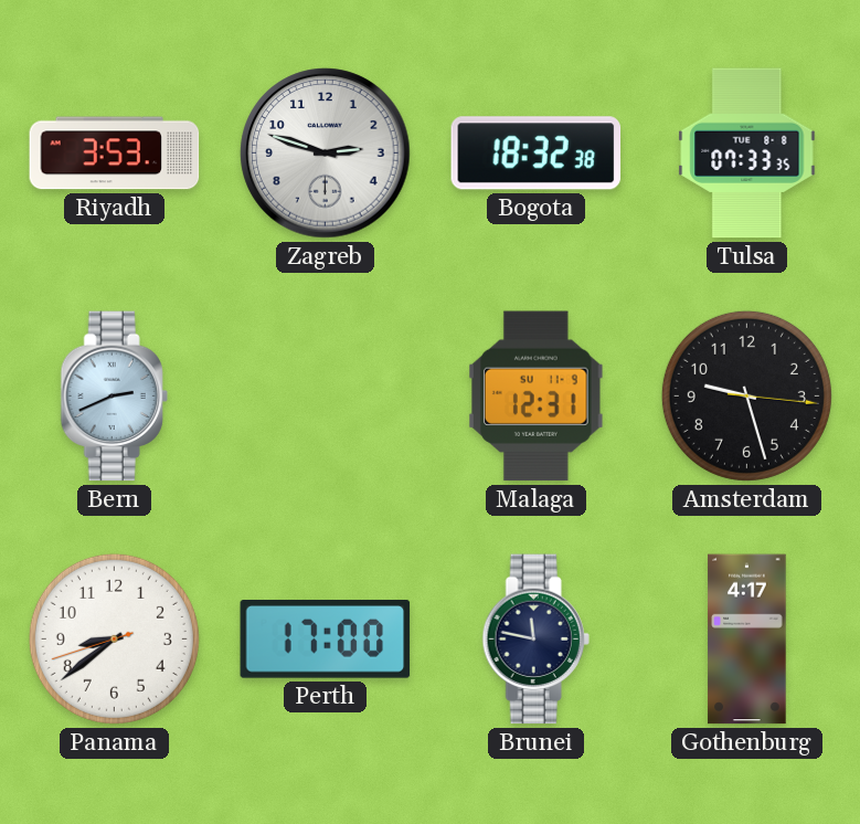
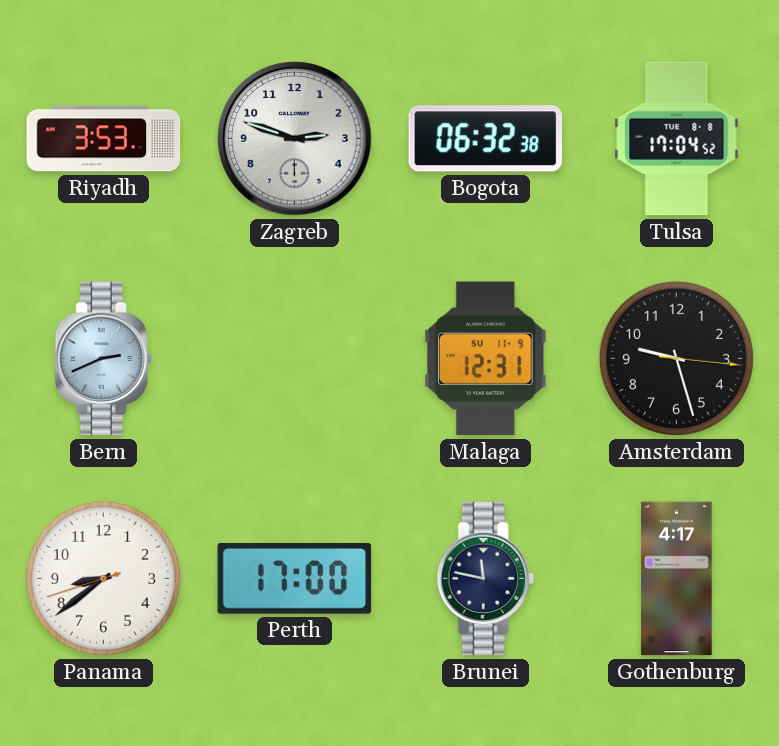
Bogota: 18:32 -> 06:32
Tulsa: 07:33 -> 17:04
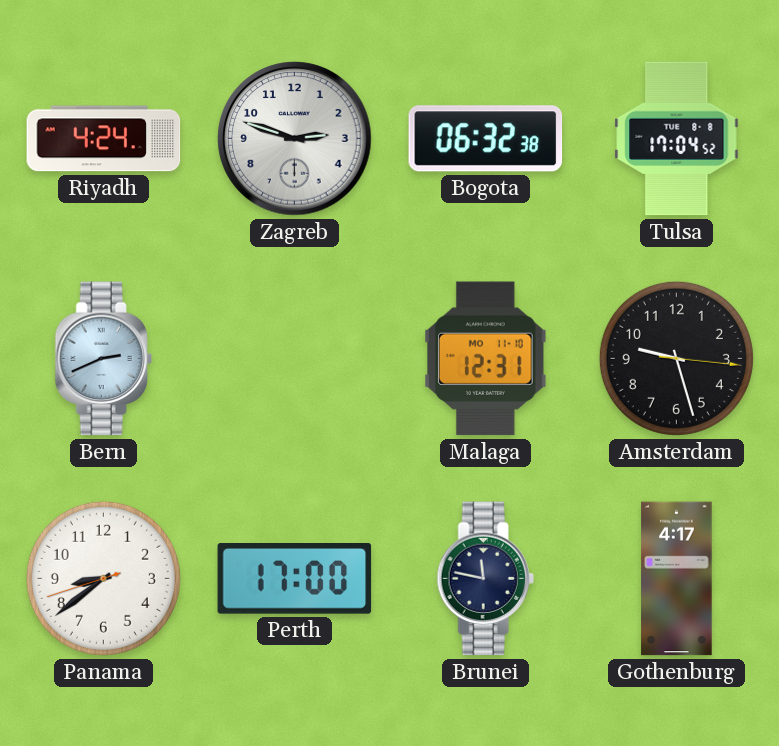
Riyadh: 3:53 -> 4:24
Malaga date: SU 11-9 -> MO 11-10
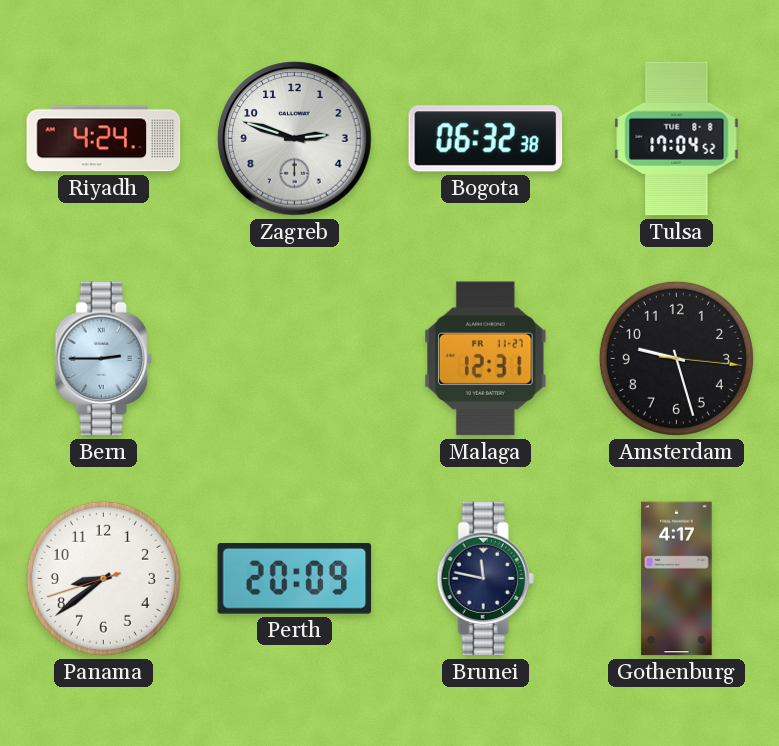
Bern: 2:41 -> 2:45
Malaga date: MO 11-10 -> FR 11-27
Perth: 17:00 -> 20:09
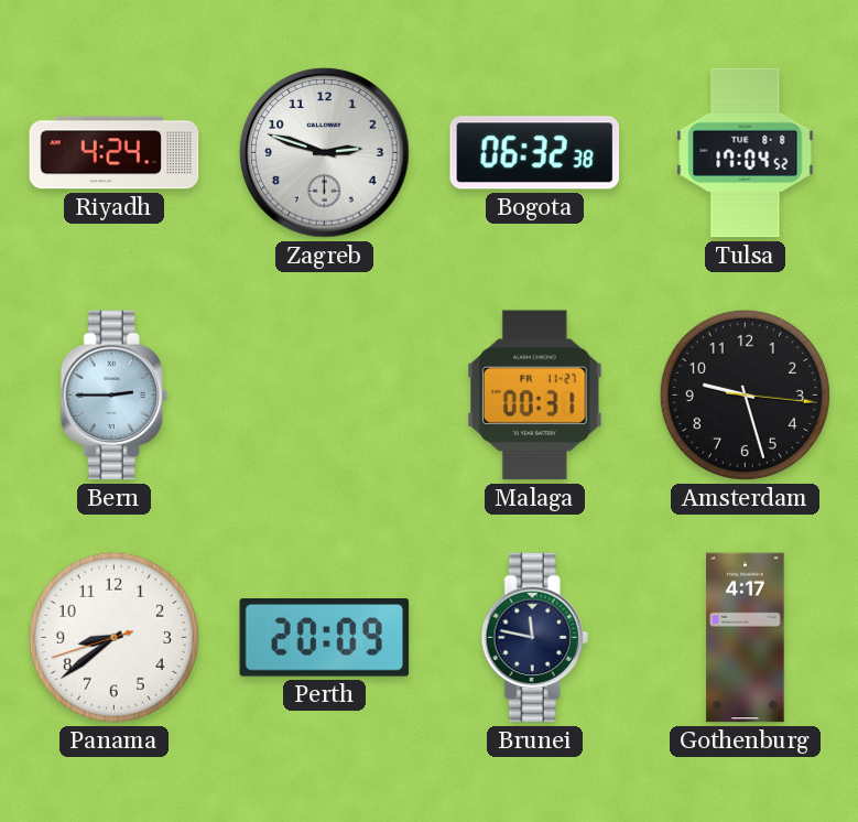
Malaga: 12:31 -> 00:31
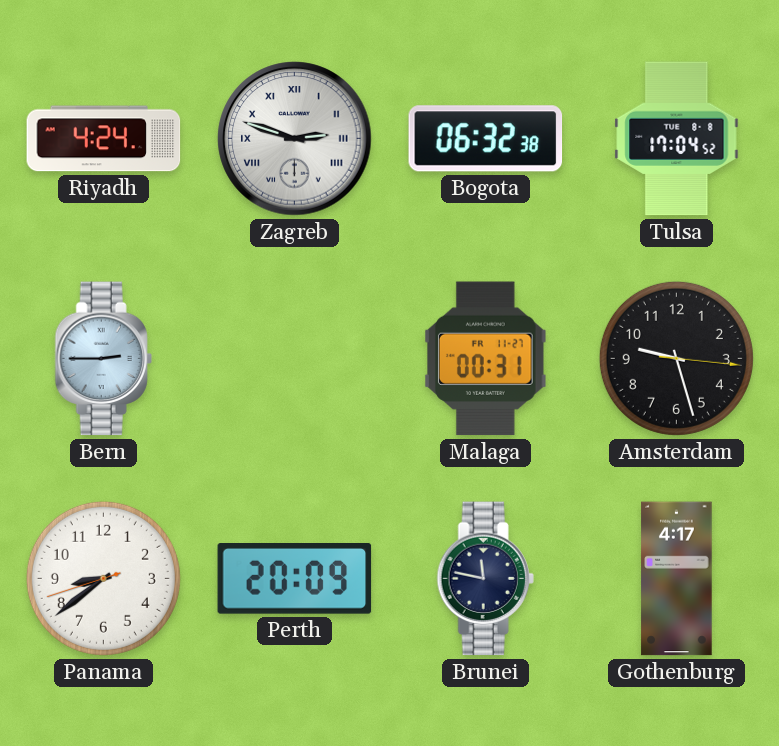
Zagreb numerals: Arabic -> Roman
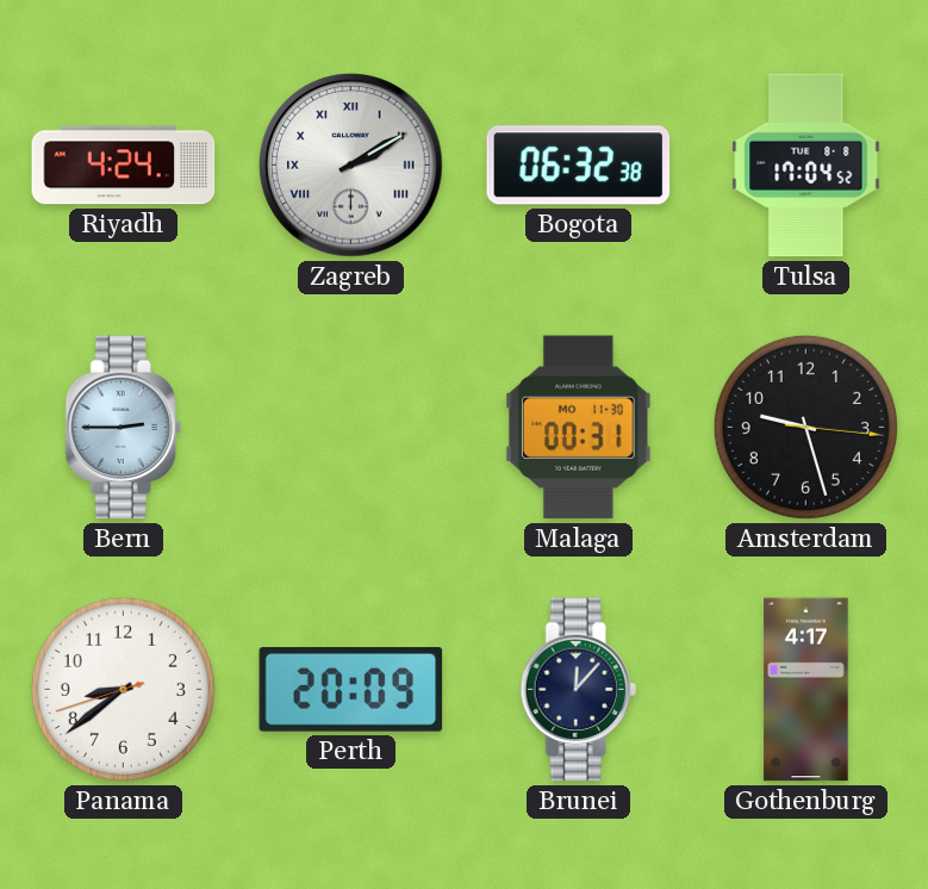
Zagreb: 2:48 -> 2:10
Malaga date: FR 11-27 -> MO 11-30
Brunei: 11:47 -> 12:07
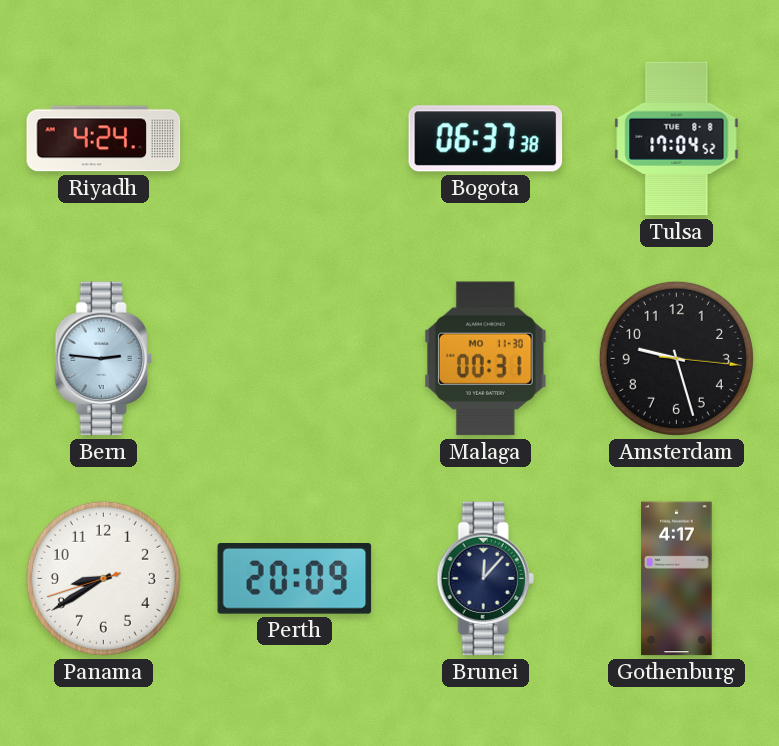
Zagreb: 2:10 -> none
Bogota: 06:32 -> 06:37
Bern: 2:45 -> 2:46
Panama: 8:38 -> 8:39
